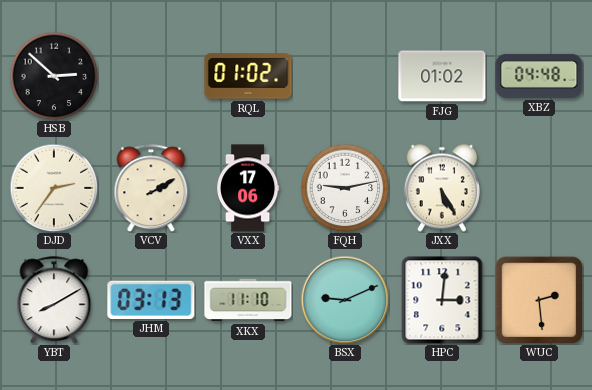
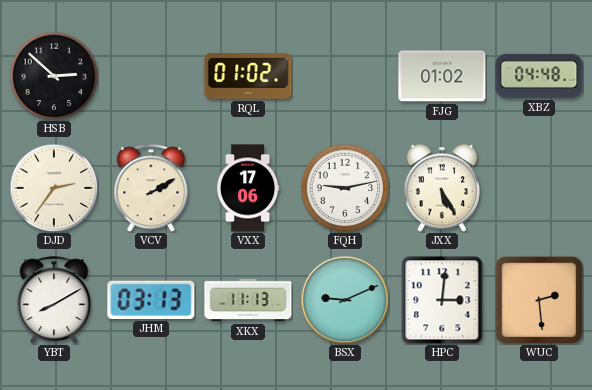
XKX: 11:10 -> 11:13
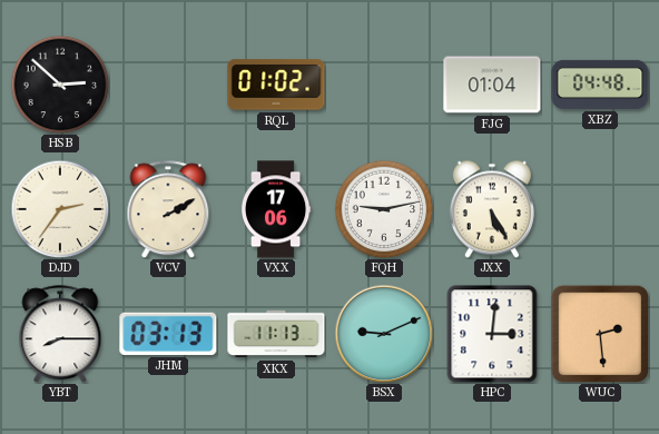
FJG: 01:02 -> 01:04
YBT: 8:10 -> 8:15
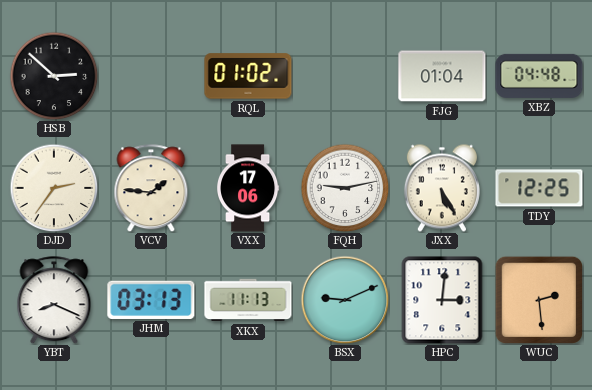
VCV: 2:10 -> 1:46
TDY: none -> 12:25
YBT: 8:15 -> 8:19
